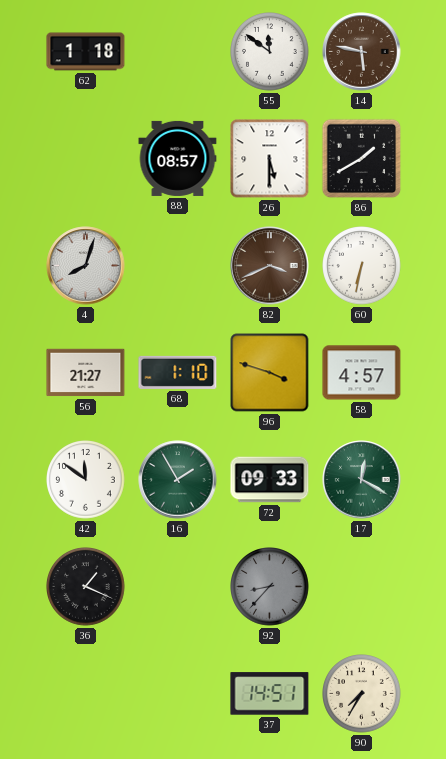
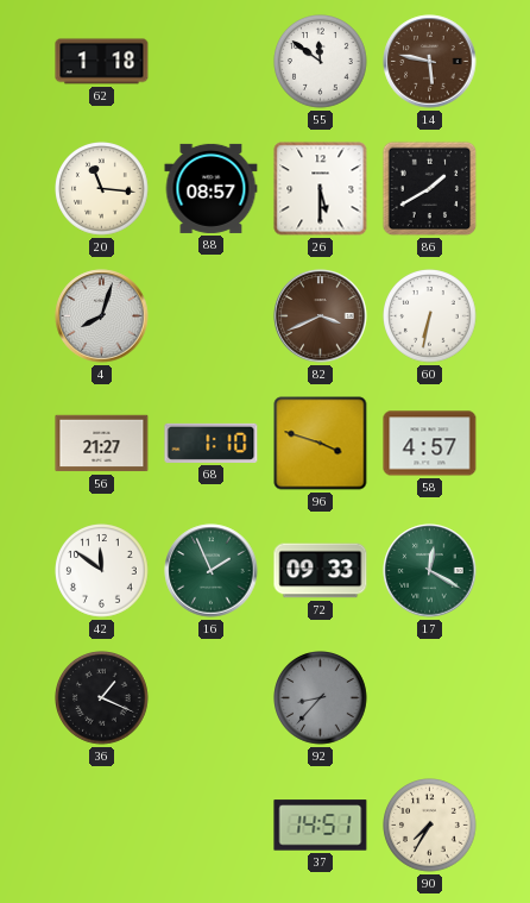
20: none -> 11:16
16: 1:55 -> 1:56
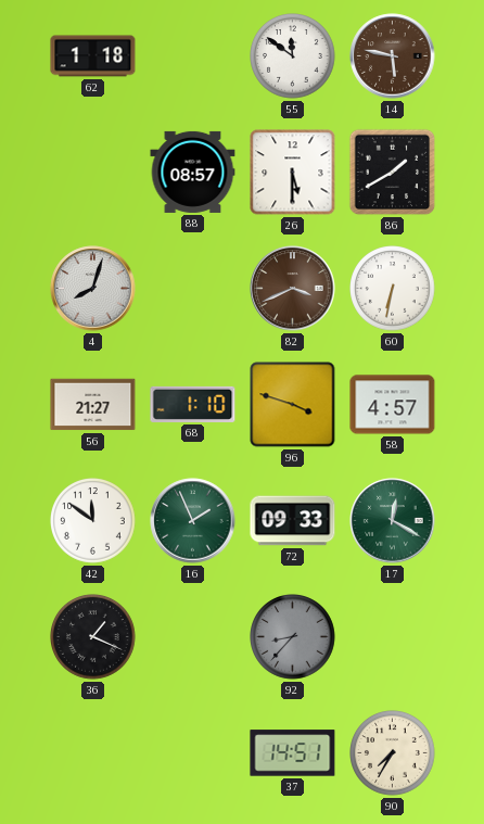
20: 11:16 -> none
